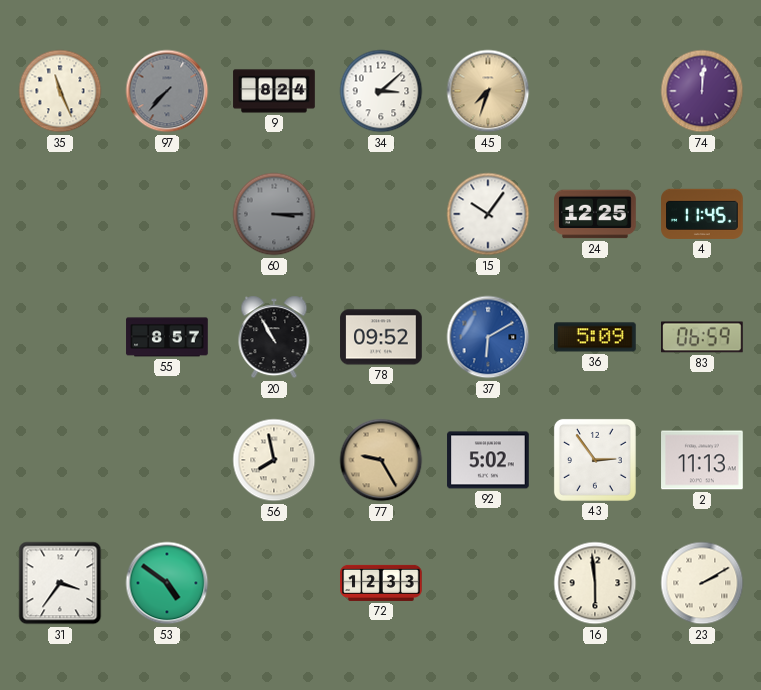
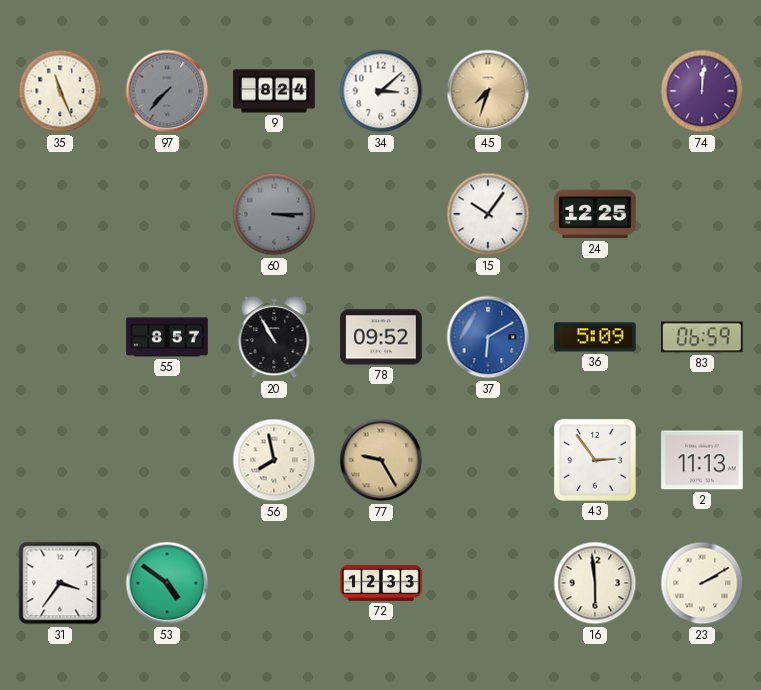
4: 11:45 -> none
92: 5:02 -> none
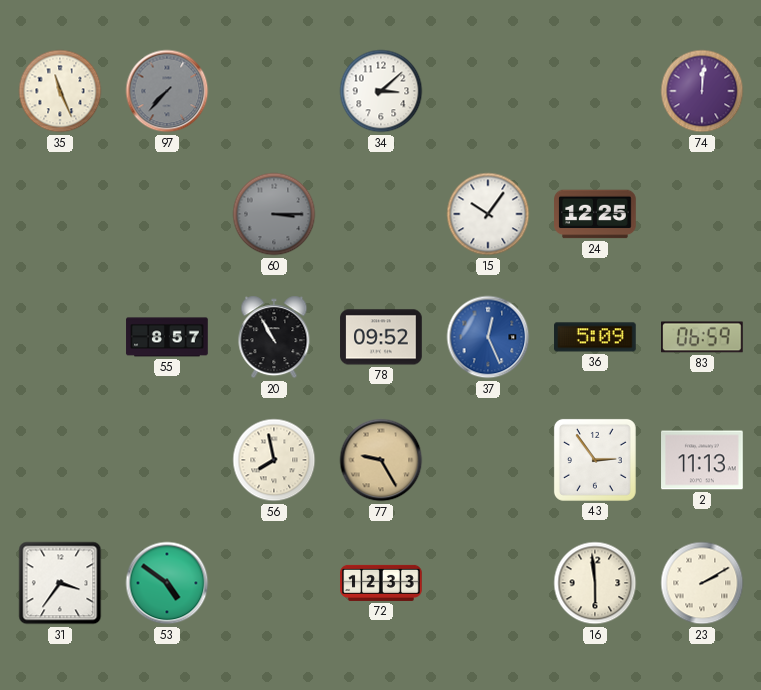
9: 8:24 -> none
45: 7:33 -> none
37: 6:10 -> 12:26
